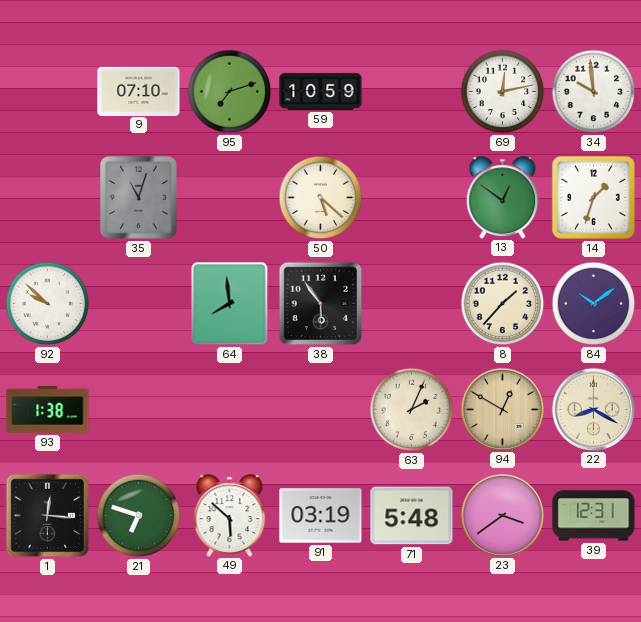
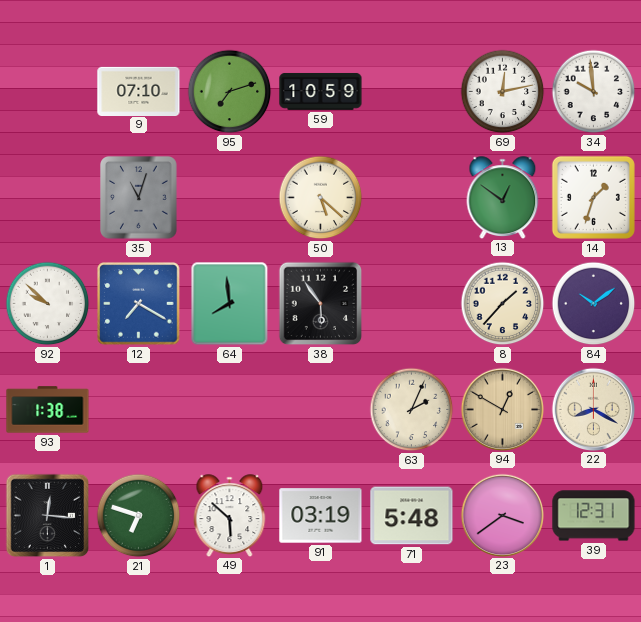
12: none -> 7:20
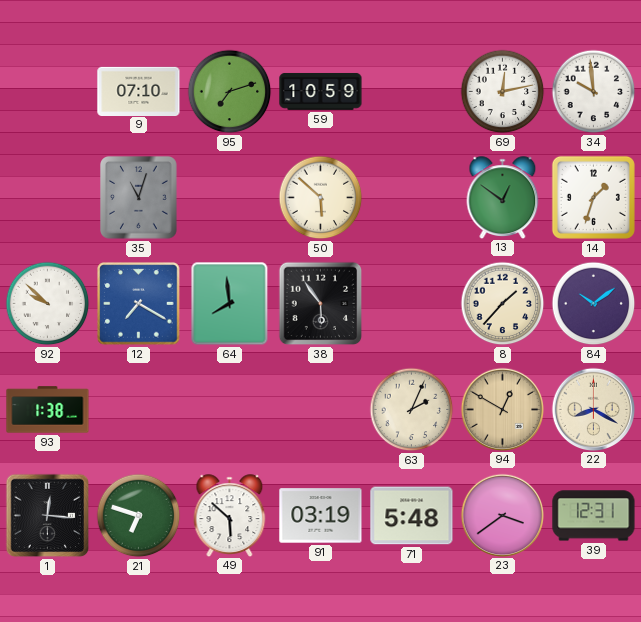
50: 5:22 -> 5:52
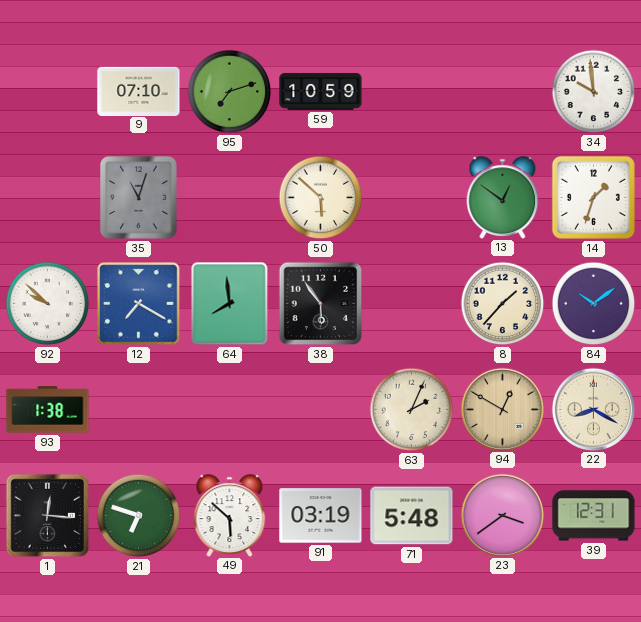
69: 12:13 -> none
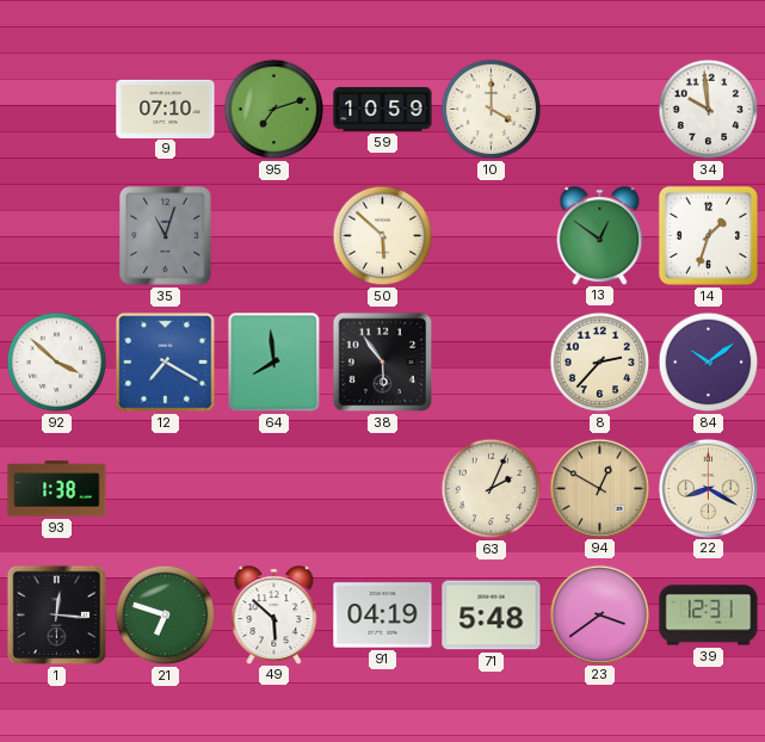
10: none -> 4:00
92: 9:52 -> 3:52
8: 1:37 -> 2:37
91: 03:19 -> 04:19
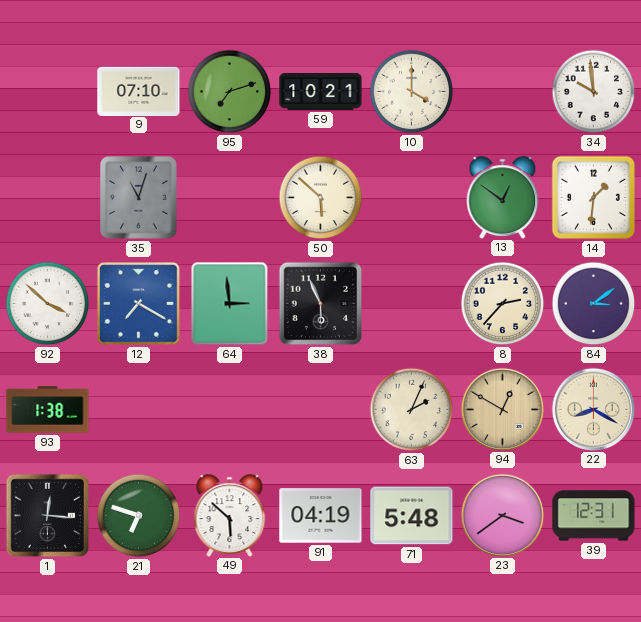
59: 10:59 -> 10:21
14: 1:33 -> 1:31
64: 7:59 -> 2:59
38: 5:54 -> 5:56
84: 10:09 -> 3:09
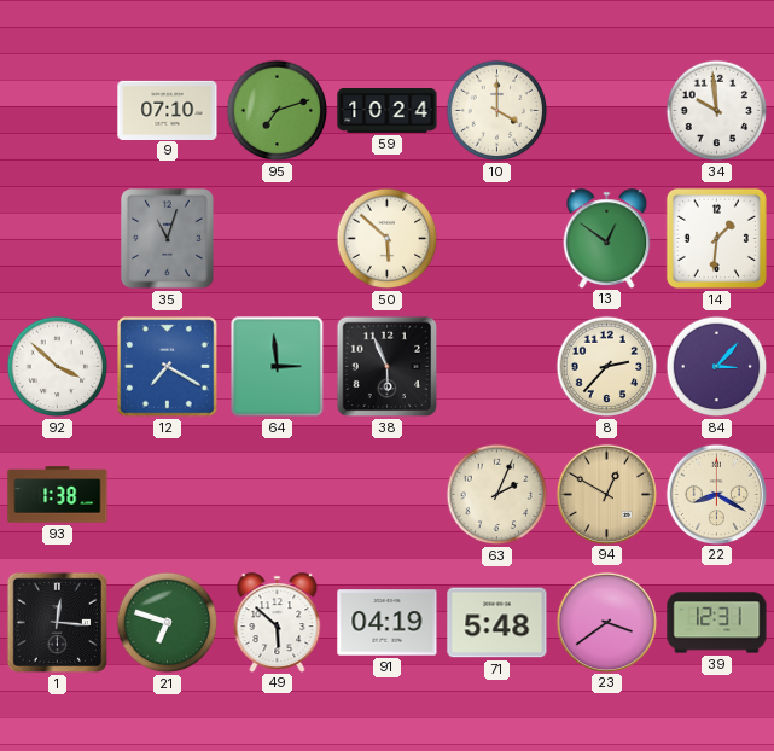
59: 10:21 -> 10:24
84: 3:09 -> 3:07
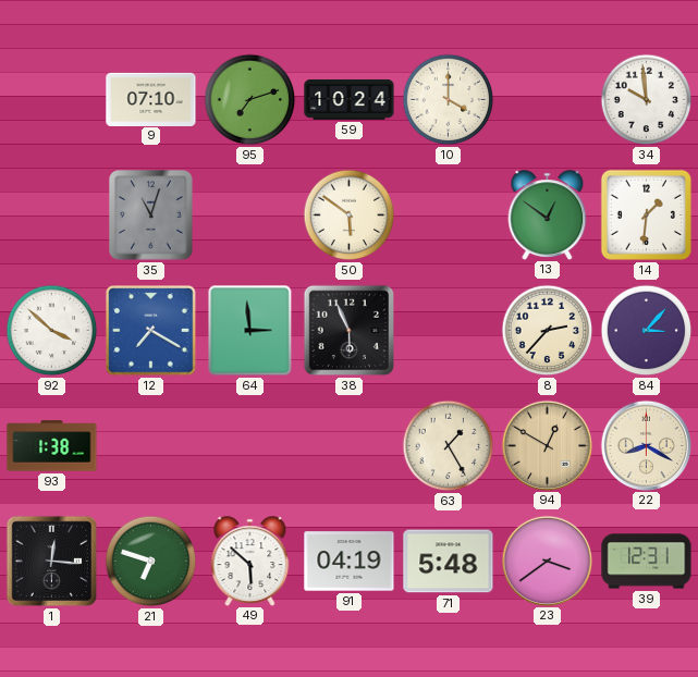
50: 5:52 -> 5:51
63: 2:04 -> 1:25
